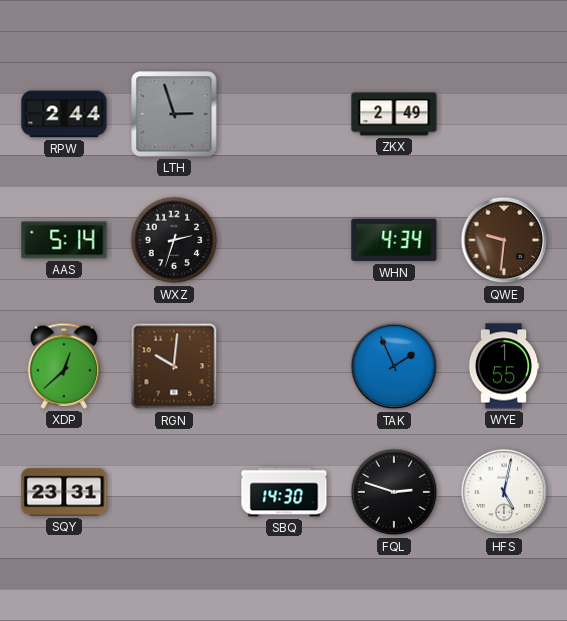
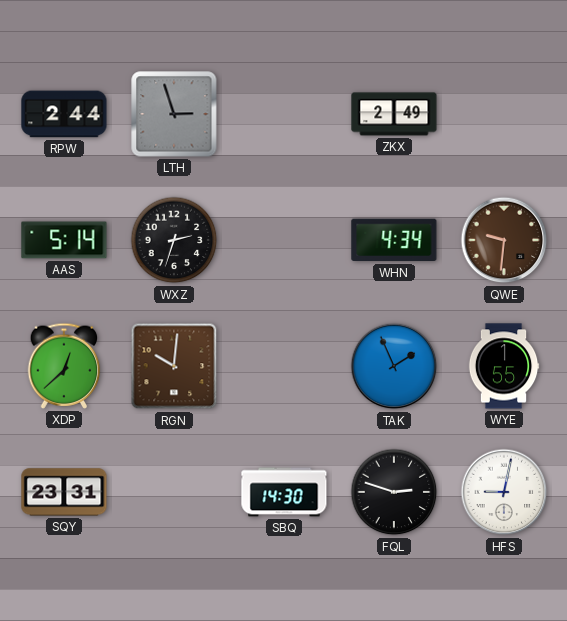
HFS: 5:02 -> 9:02
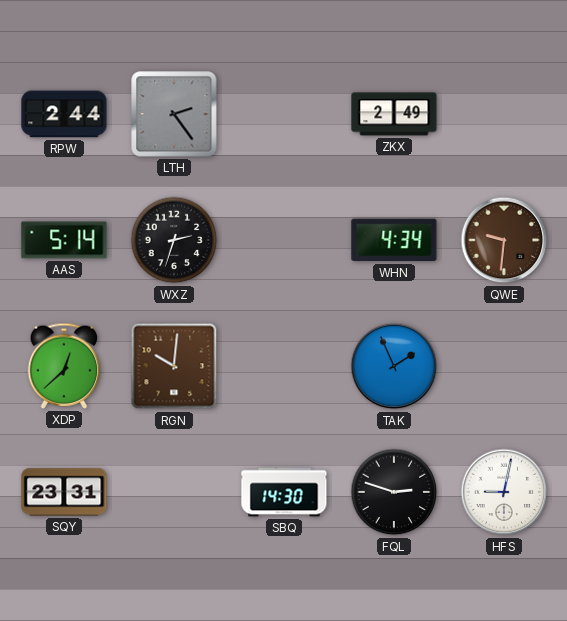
LTH: 2:57 -> 2:24
WYE: 1:55 -> none
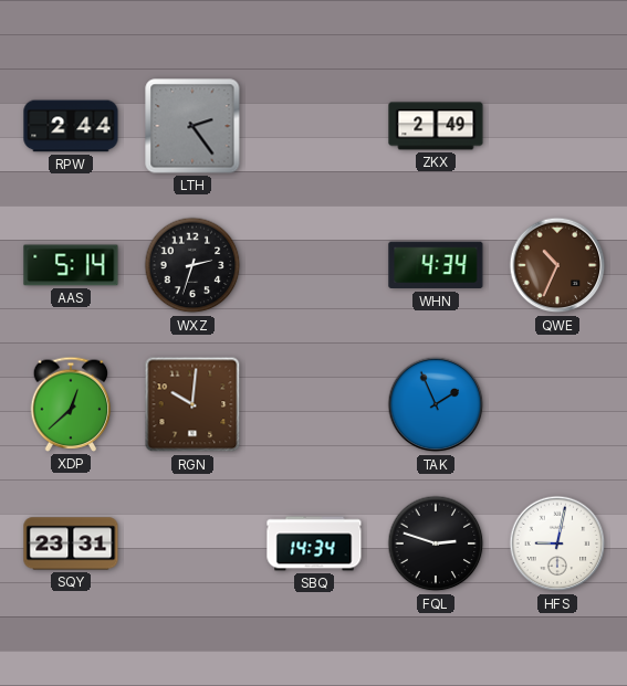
QWE: 9:31 -> 10:34
SBQ: 14:30 -> 14:34
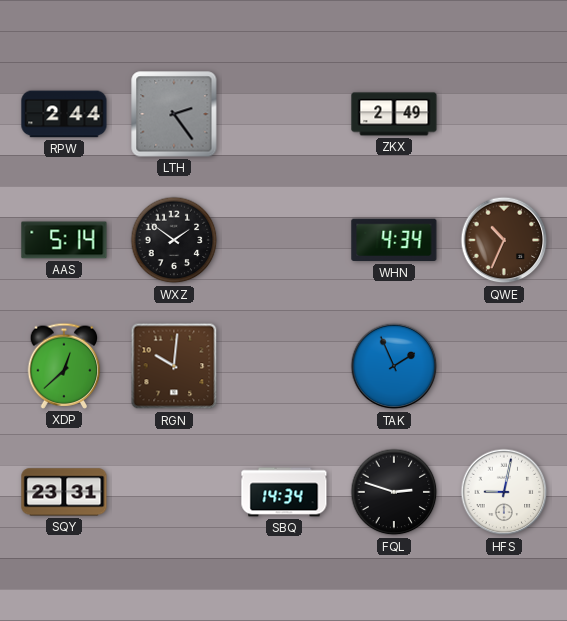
WXZ: 2:33 -> 1:51
